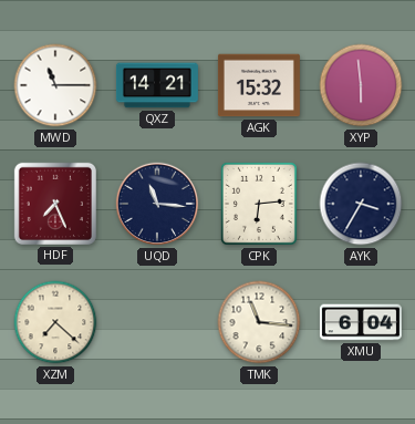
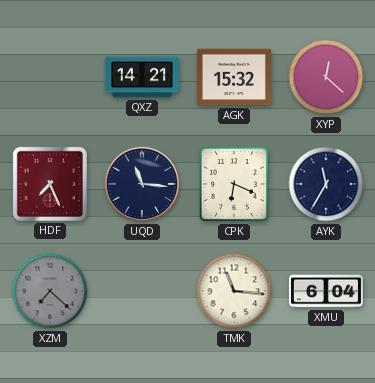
MWD: 11:15 -> none
XYP: 5:59 -> 12:22
CPK: 6:14 -> 6:19
AYK: 3:35 -> 11:35
XZM dial: cream -> grey
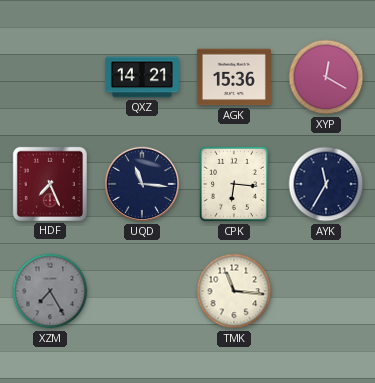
AGK: 15:32 -> 15:36
XYP: 12:22 -> 12:20
CPK: 6:19 -> 6:16
XZM: 7:22 -> 7:25
XMU: 6:04 -> none
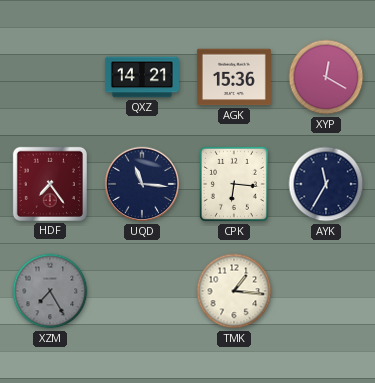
HDF: 7:26 -> 7:24
TMK: 11:16 -> 1:16
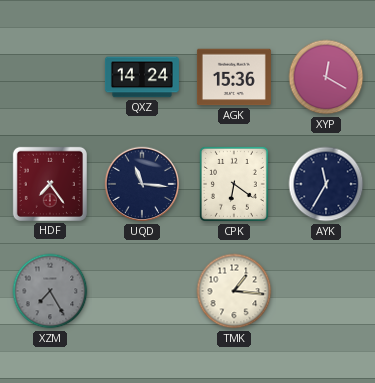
QXZ: 14:21 -> 14:24
CPK: 6:16 -> 6:21
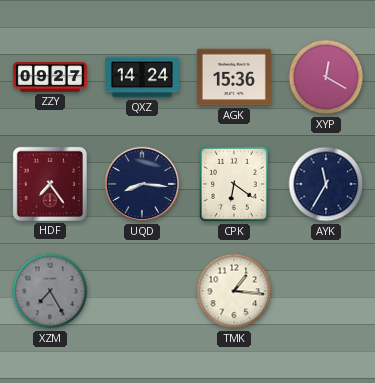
ZZY: none -> 09:27
UQD: 11:16 -> 8:16
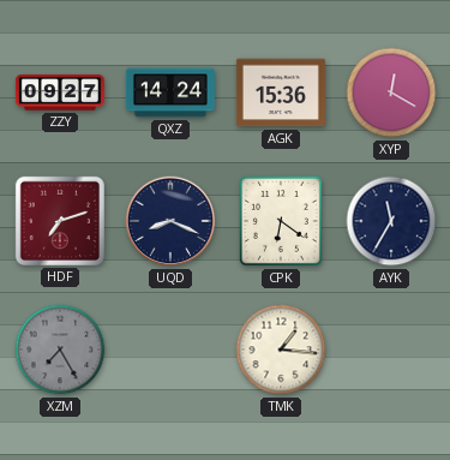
HDF: 7:24 -> 7:12
UQD: 8:16 -> 8:19
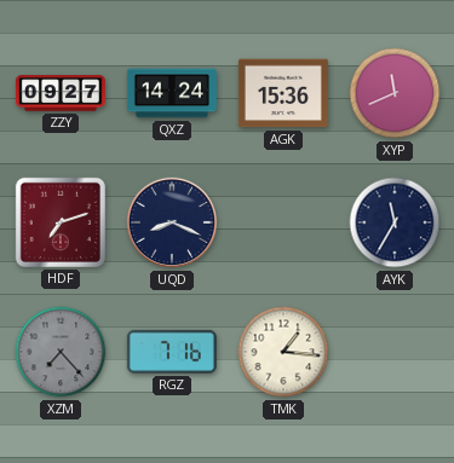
XYP: 12:20 -> 11:41
CPK: 6:21 -> none
XZM: 7:25 -> 7:23
RGZ: none -> 7:16
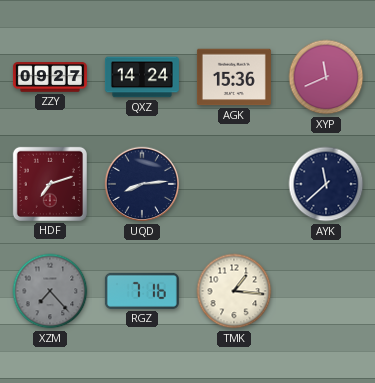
UQD: 8:19 -> 8:14
AYK: 11:35 -> 11:38
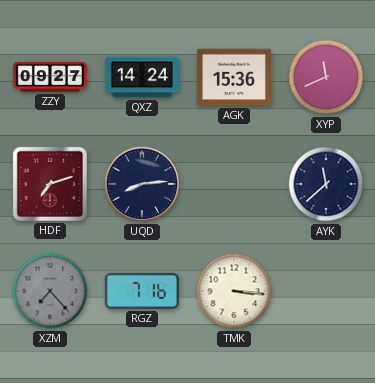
TMK: 1:16 -> 3:16
